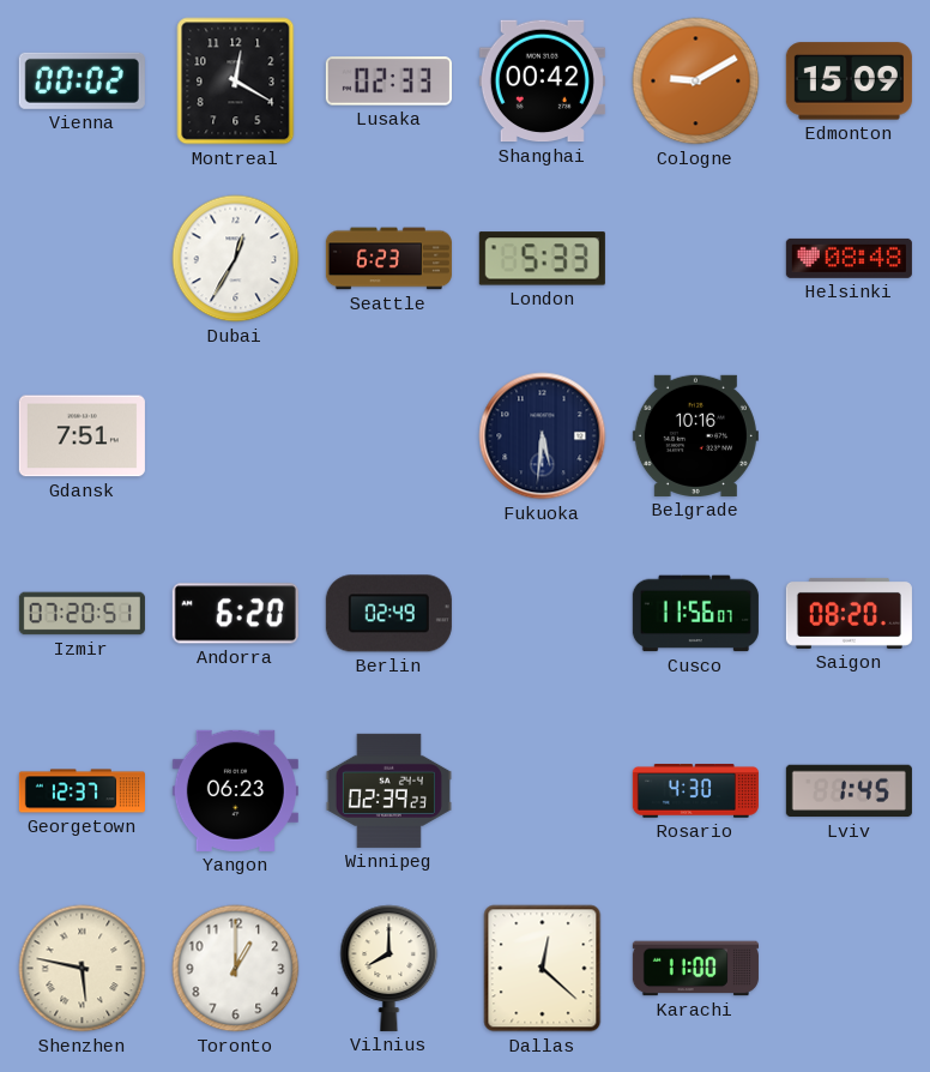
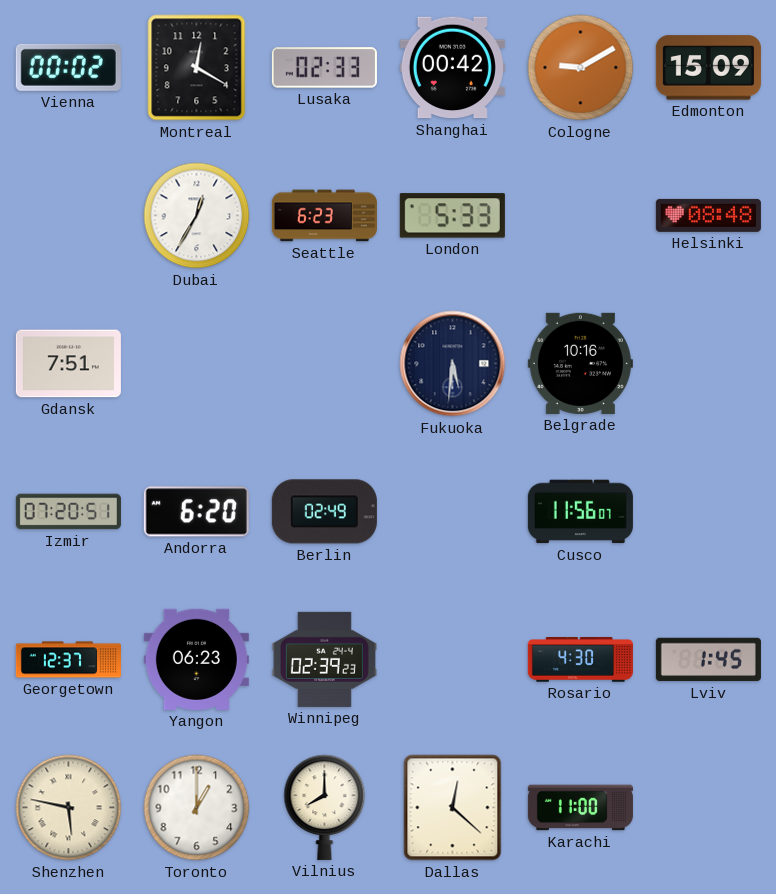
Saigon: 08:20 -> none
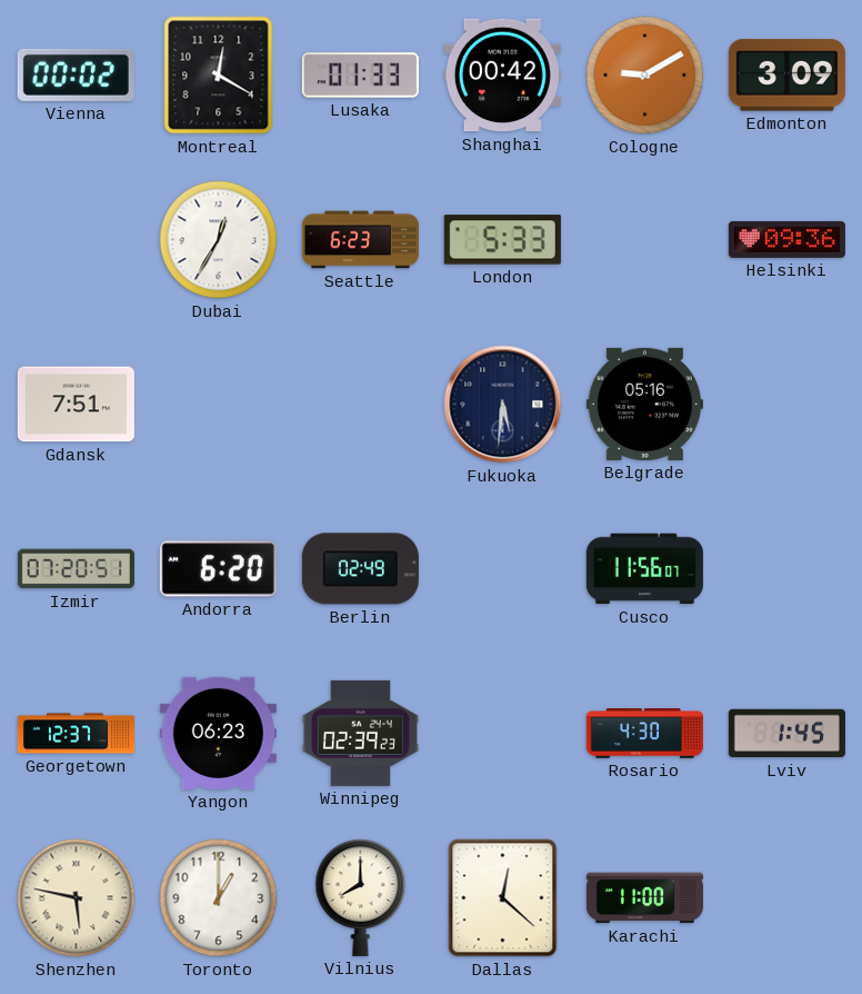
Lusaka: 02:33 -> 01:33
Edmonton: 15:09 -> 3:09
Helsinki: 08:48 -> 09:36
Belgrade: 10:16 -> 05:16
